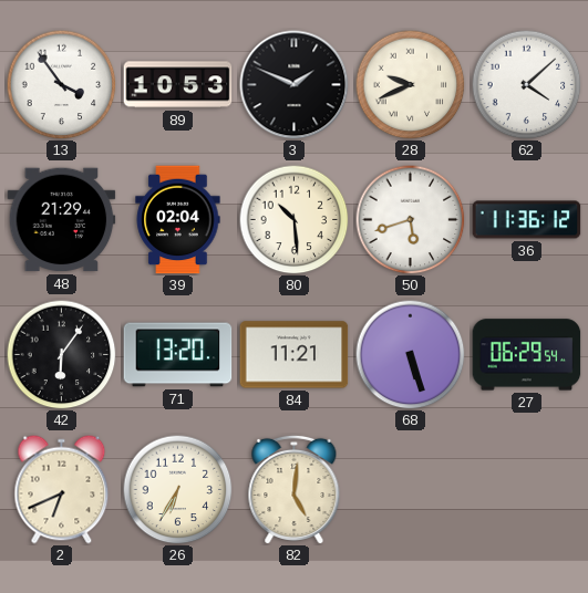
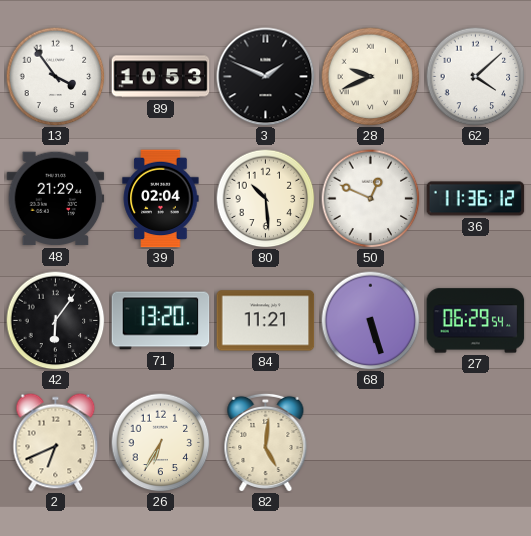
50: 5:42 -> 12:49
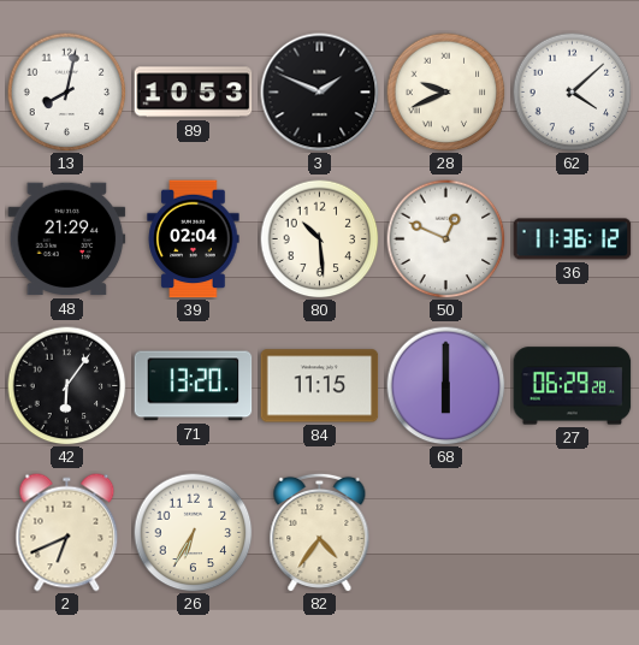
13: 3:54 -> 8:02
84: 11:21 -> 11:15
68: 5:27 -> 6:00
27: 06:29:54 -> 06:29:28
82: 5:01 -> 4:36
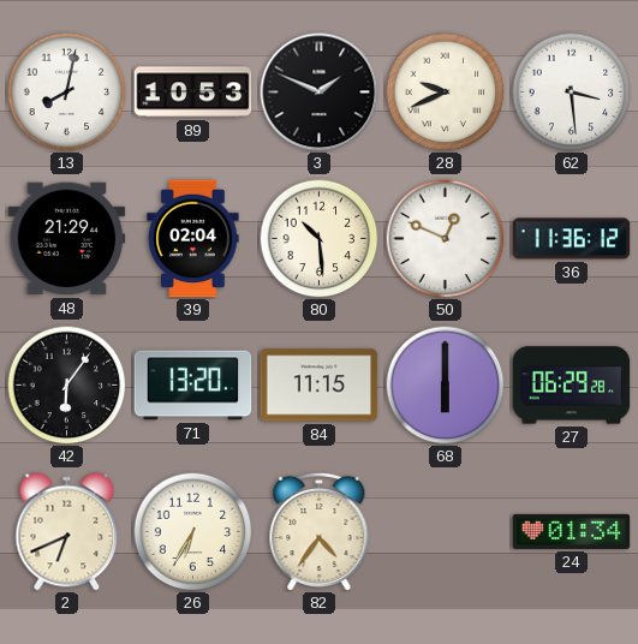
62: 4:08 -> 3:29
24: none -> 01:34
